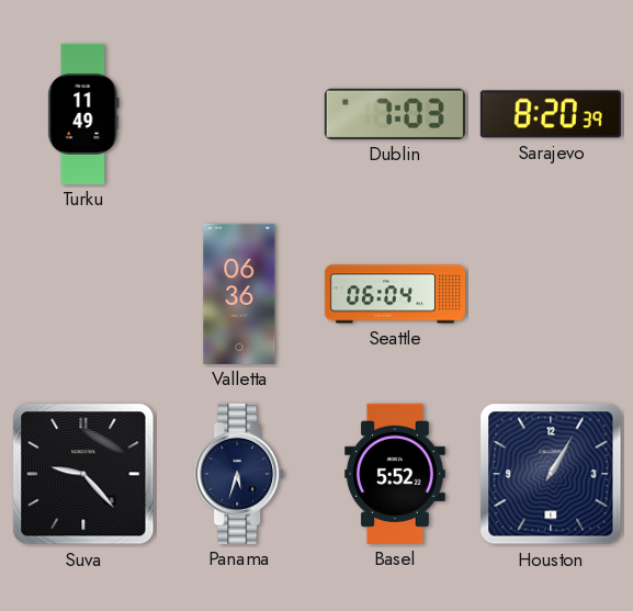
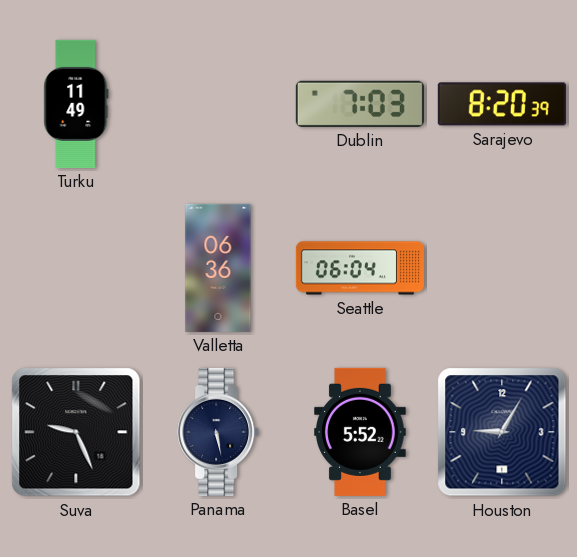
Suva: 9:23 -> 9:26
Panama: 5:33 -> 5:28
Houston: 1:05 -> 9:05
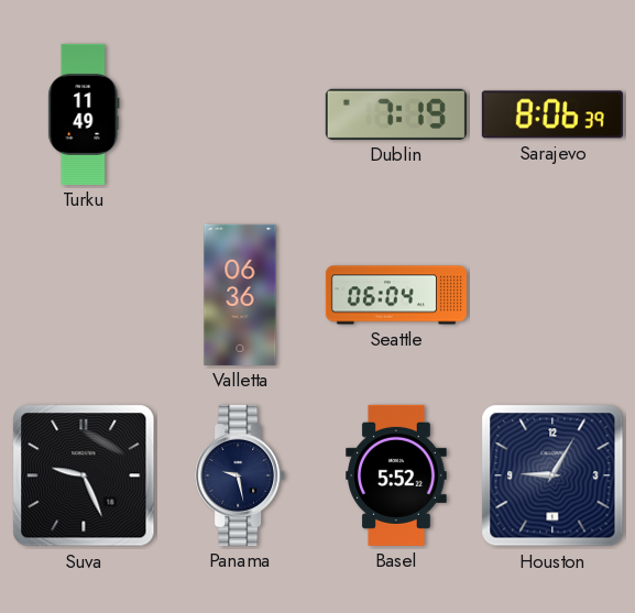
Dublin: 7:03 -> 7:19
Sarajevo: 8:20 -> 8:06
Panama: 5:28 -> 9:28
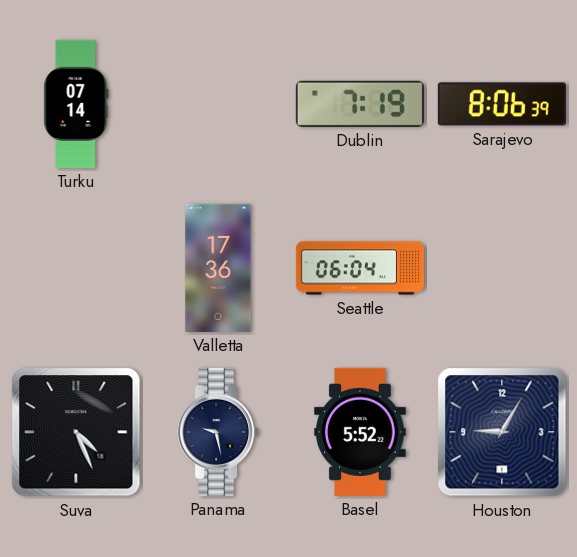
Turku: 11:49 -> 07:14
Valletta: 06:36 -> 17:36
Suva: 9:26 -> 4:26
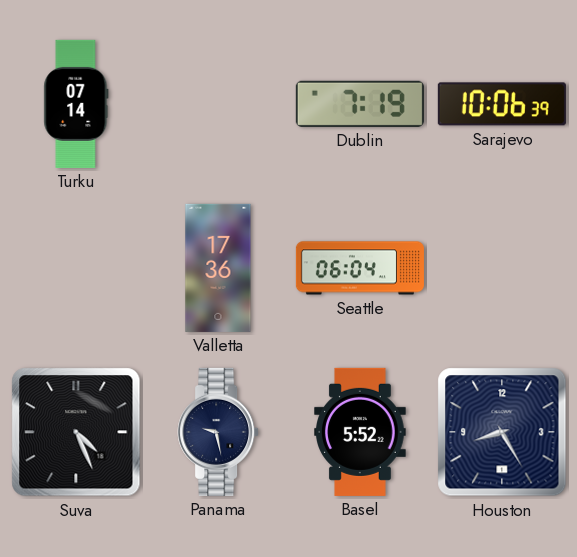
Sarajevo: 8:06 -> 10:06
Houston: 9:05 -> 8:25
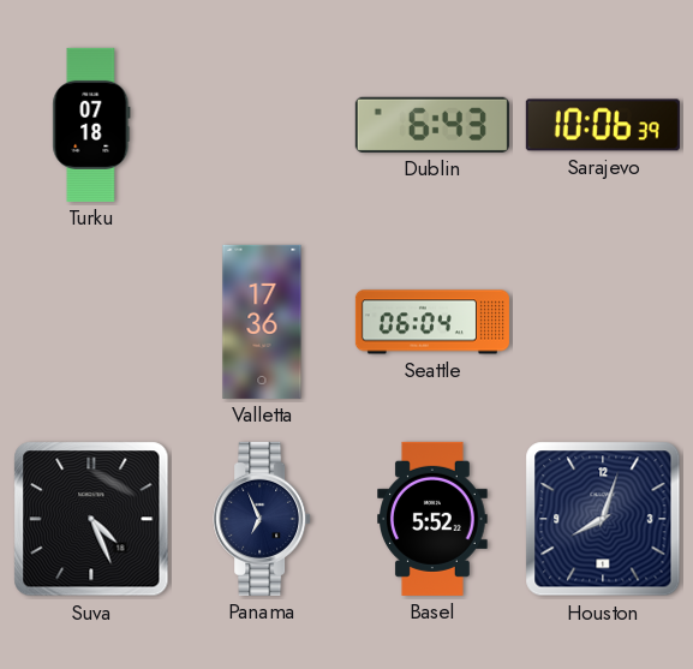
Turku: 07:14 -> 07:18
Dublin: 7:19 -> 6:43
Panama: 9:28 -> 6:56
Houston: 8:25 -> 8:03
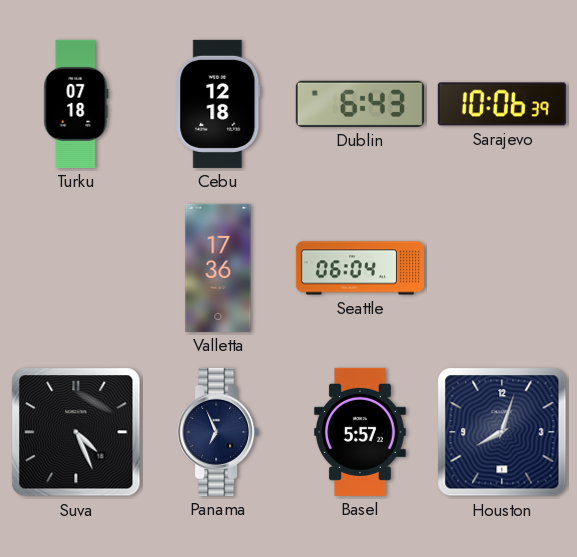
Cebu: none -> 12:18
Basel: 5:52 -> 5:57
